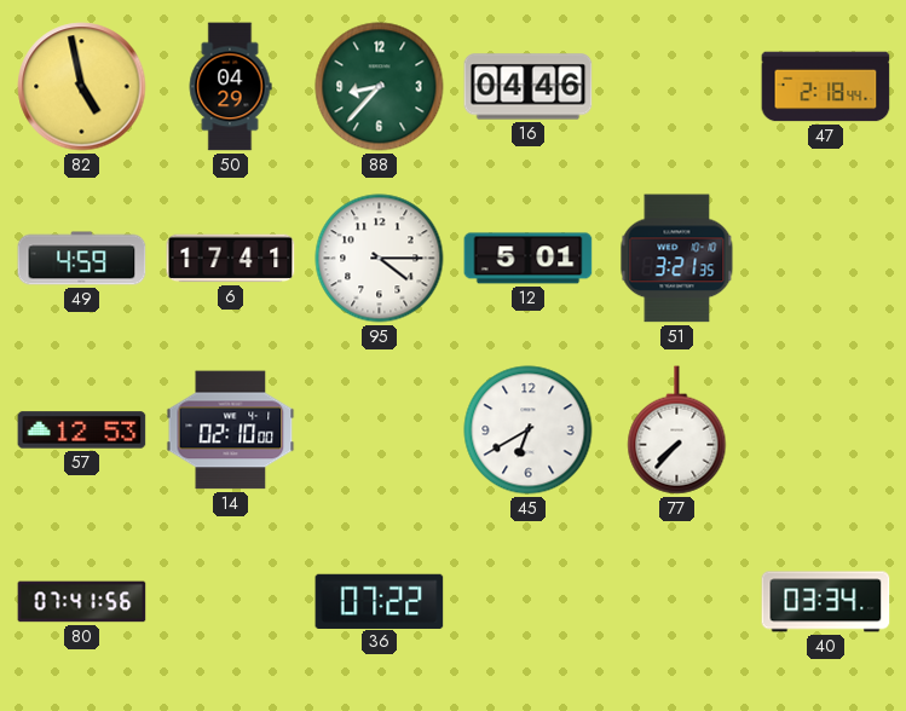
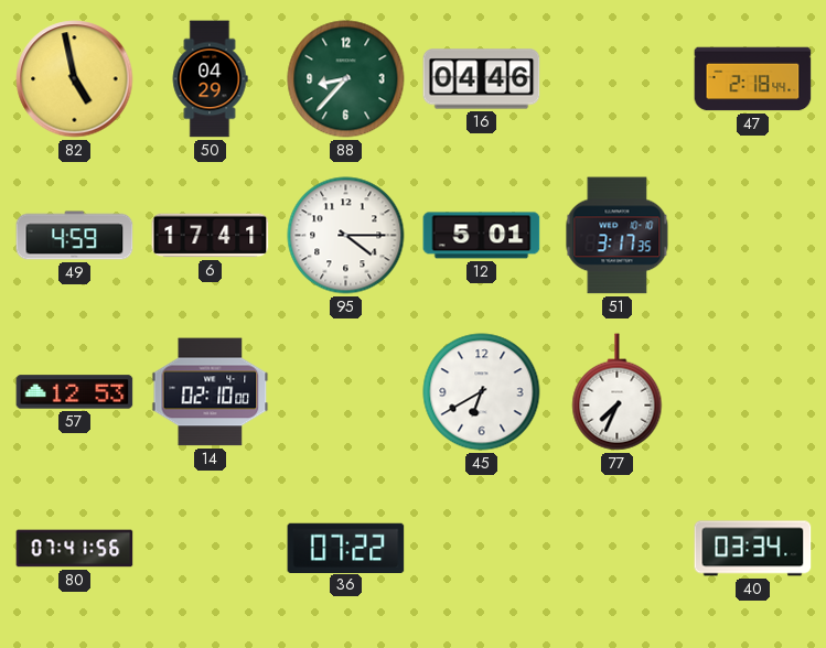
51: 3:21 -> 3:17
77: 7:37 -> 7:34
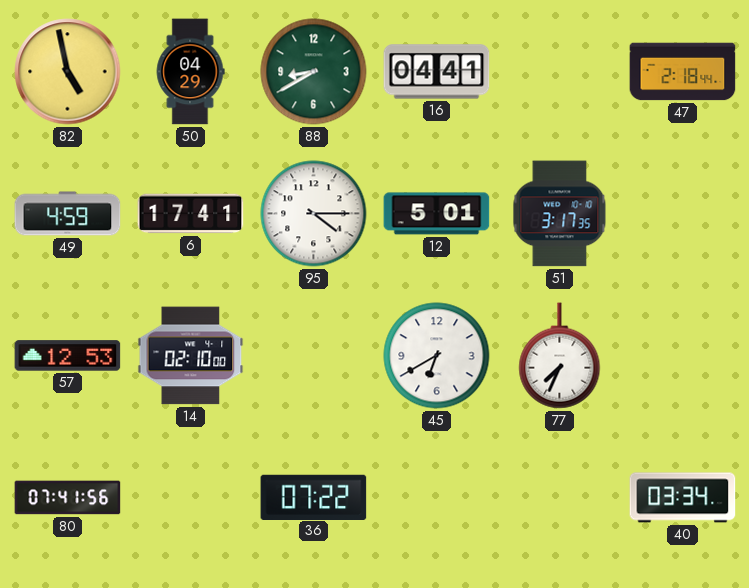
88: 8:37 -> 8:40
16: 04:46 -> 04:41
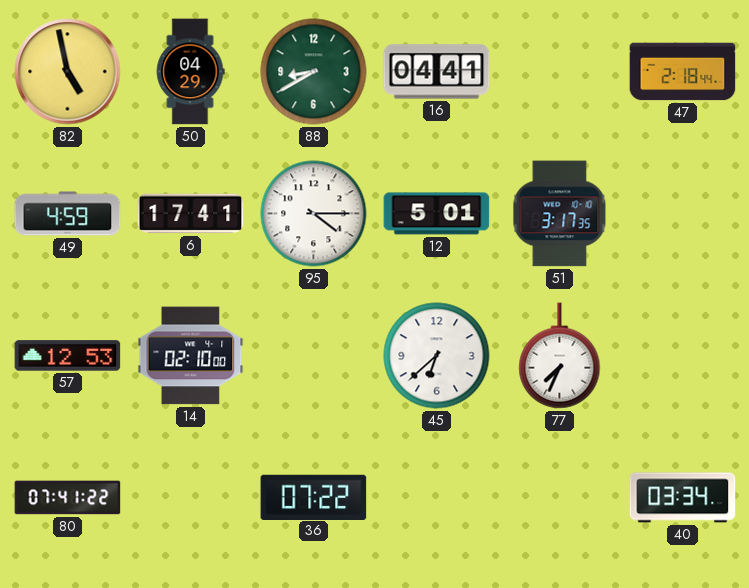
45: 6:40 -> 6:38
80: 07:41:56 -> 07:41:22
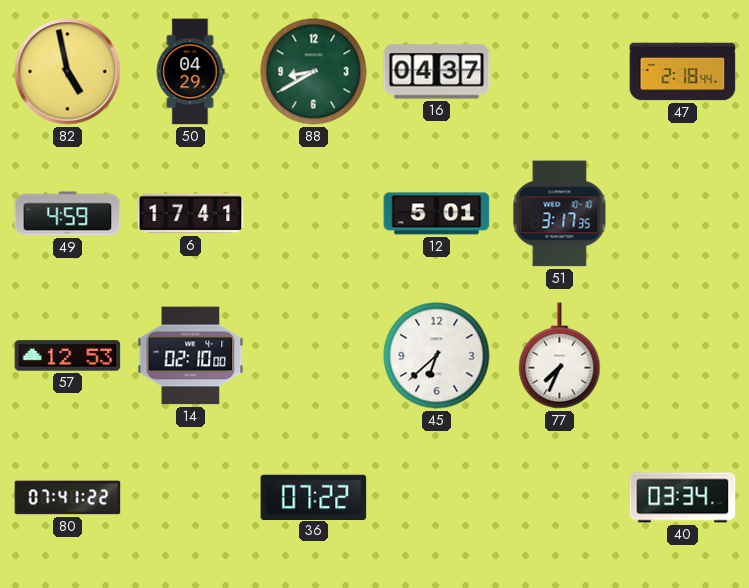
16: 04:41 -> 04:37
95: 4:15 -> none
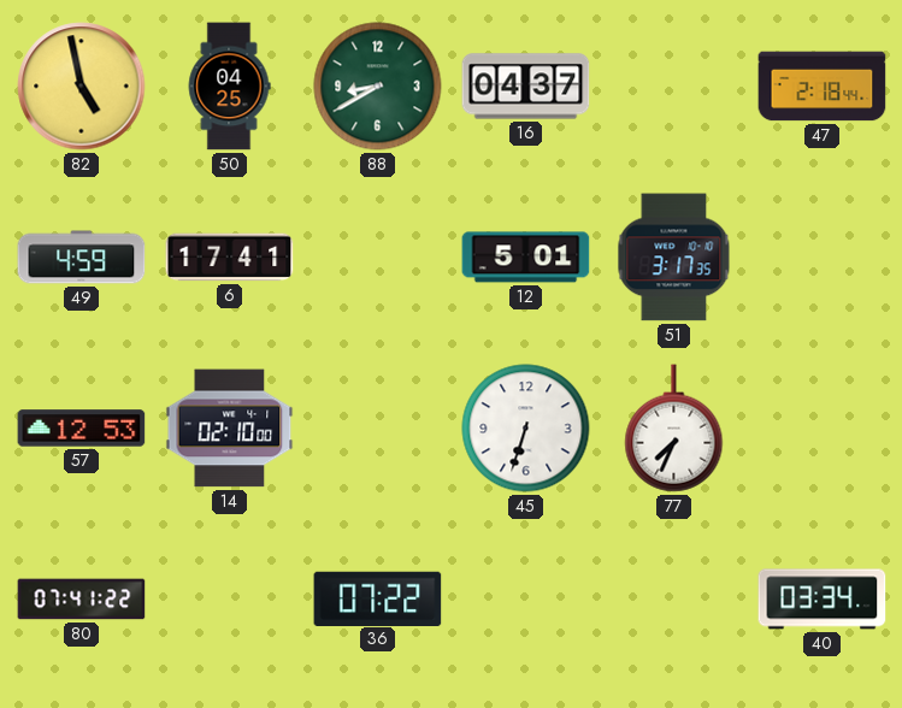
50: 04:29 -> 04:25
45: 6:38 -> 6:33
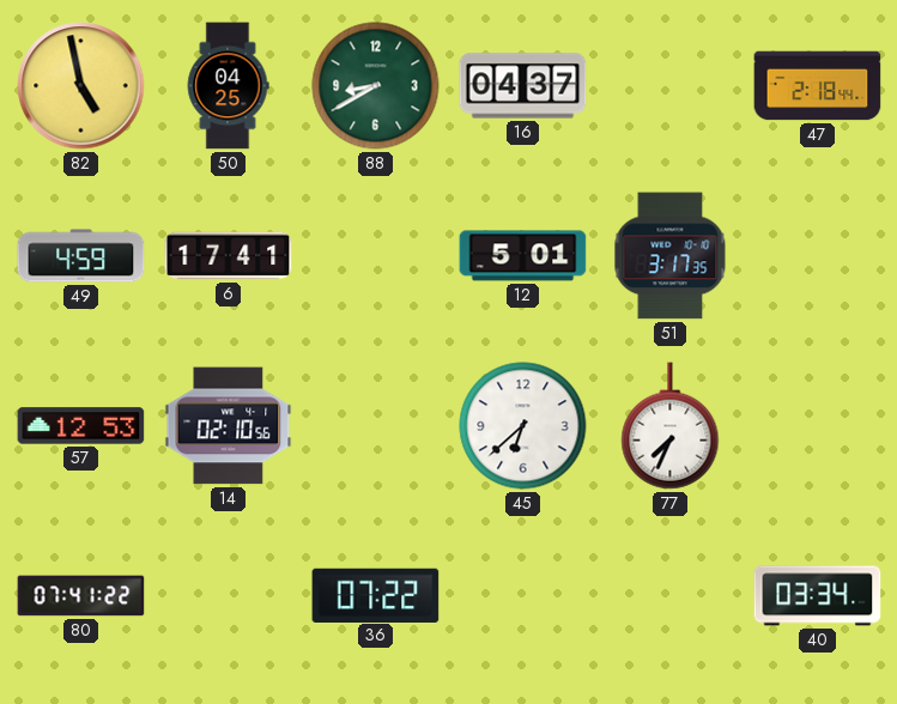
14: 02:10:00 -> 02:10:56
45: 6:33 -> 6:38
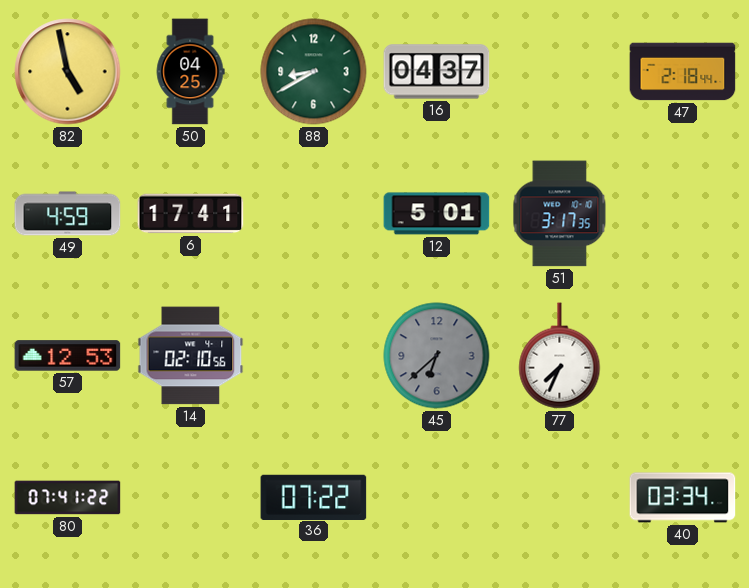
45 dial: white -> grey
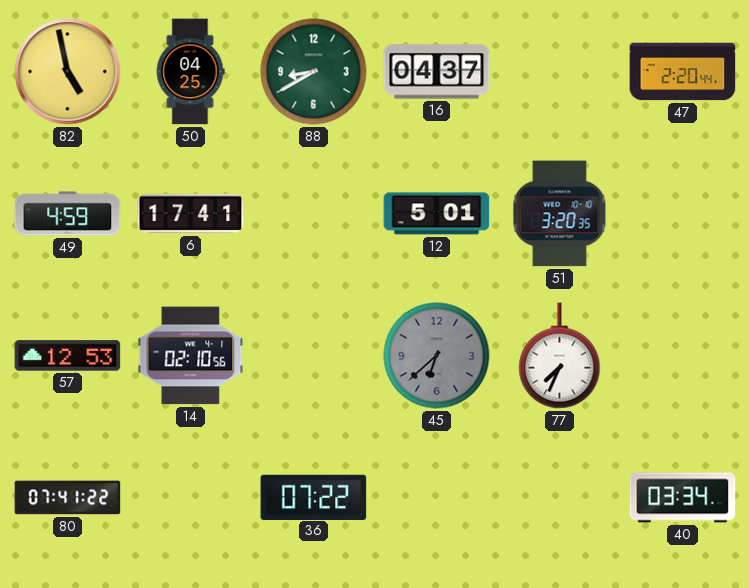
47: 2:18 -> 2:20
51: 3:17 -> 3:20
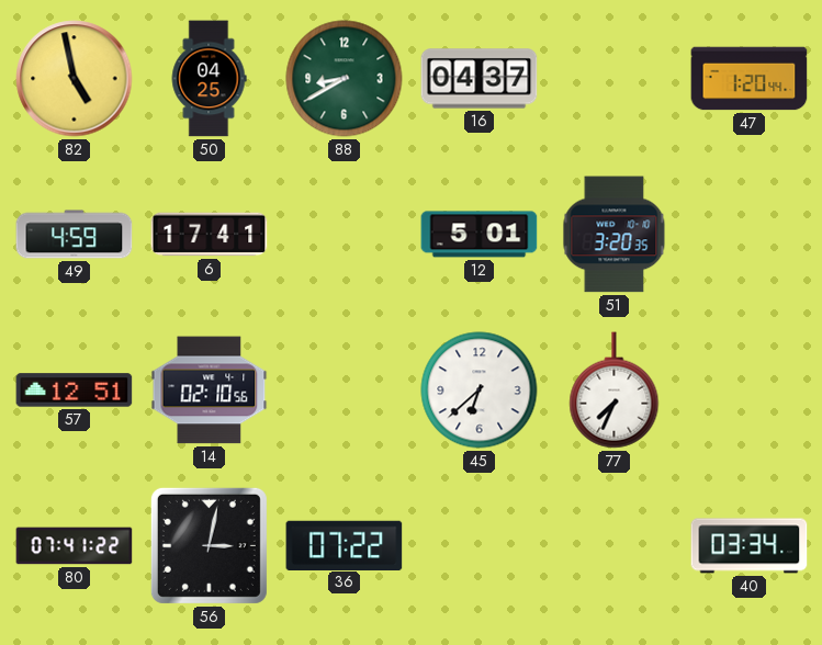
47: 2:20 -> 1:20
57: 12:53 -> 12:51
45 dial: grey -> white
56: none -> 3:02
